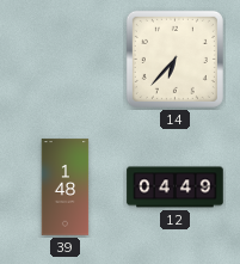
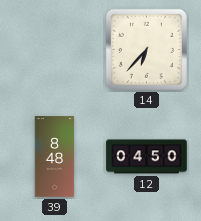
39: 1:48 -> 8:48
12: 04:49 -> 04:50
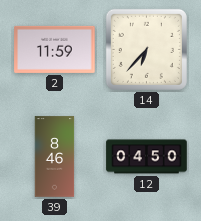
2: none -> 11:59
39: 8:48 -> 8:46
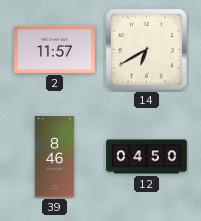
2: 11:59 -> 11:57
14: 6:37 -> 6:40
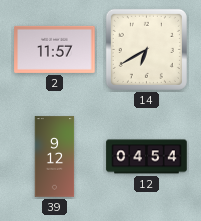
39: 8:46 -> 9:12
12: 04:50 -> 04:54
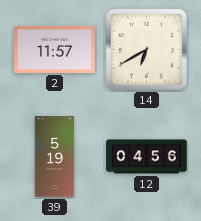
39: 9:12 -> 5:19
12: 04:54 -> 04:56
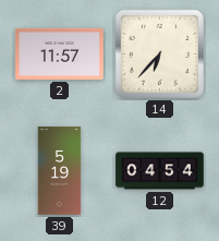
14: 6:40 -> 6:37
12: 04:56 -> 04:54
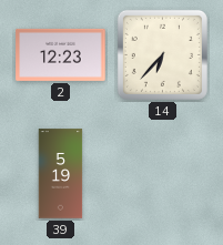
2: 11:57 -> 12:23
12: 04:54 -> none
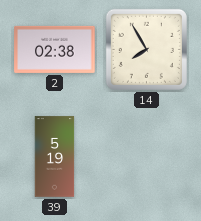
2: 12:23 -> 02:38
14: 6:37 -> 7:55
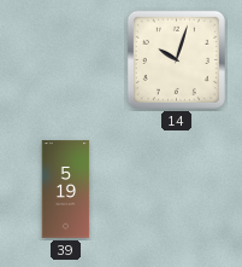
2: 02:38 -> none
14: 7:55 -> 10:03
